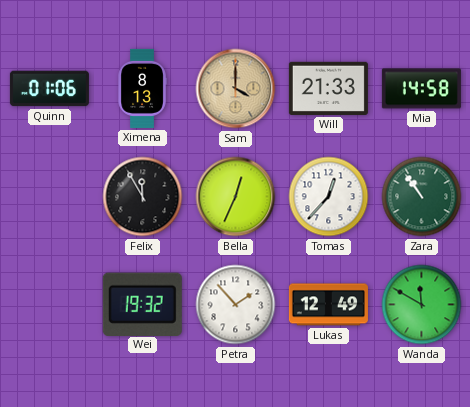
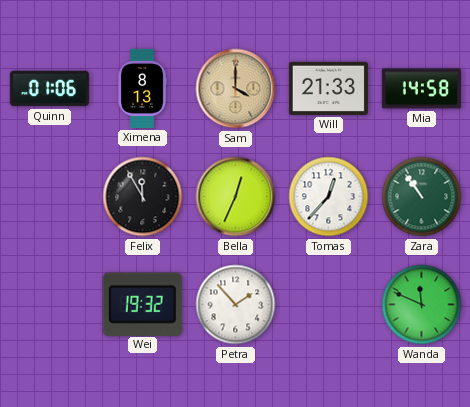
Lukas: 12:49 -> none
Wanda: 11:50 -> 11:49
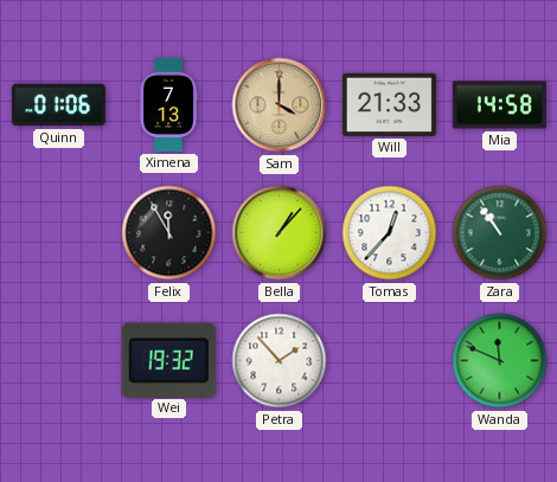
Ximena: 8:13 -> 7:13
Bella: 12:34 -> 1:07
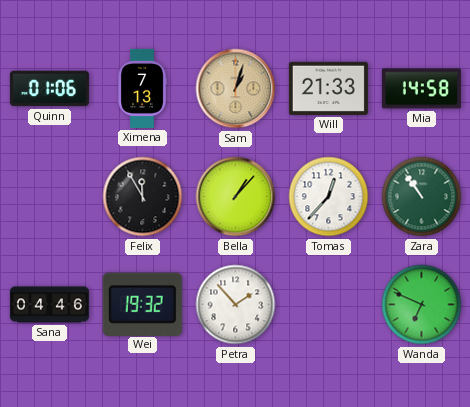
Sam: 4:00 -> 1:03
Sana: none -> 04:46
Wanda: 11:49 -> 6:49
